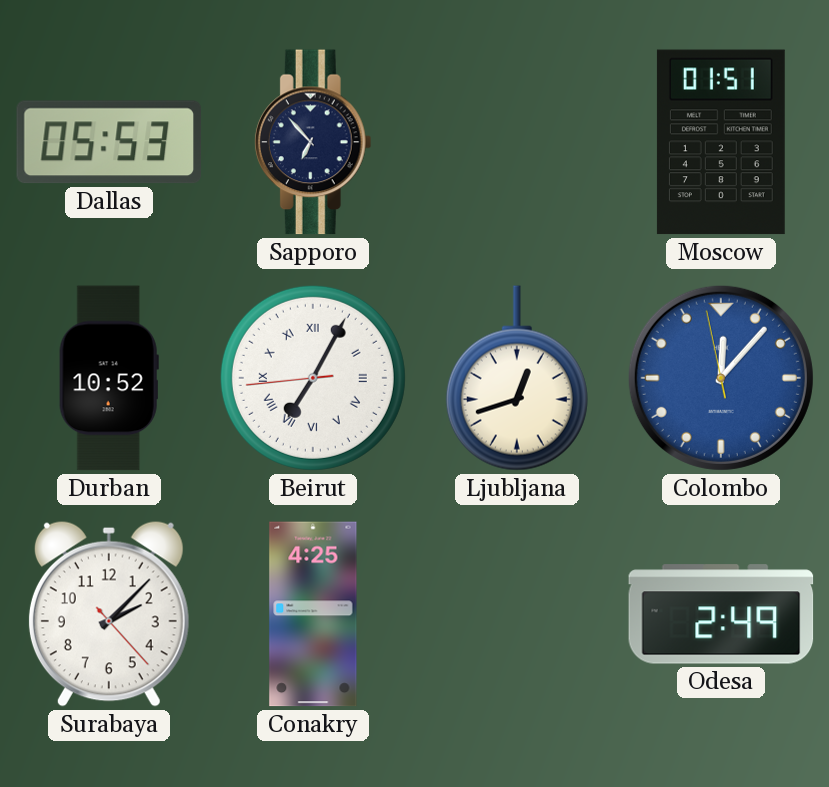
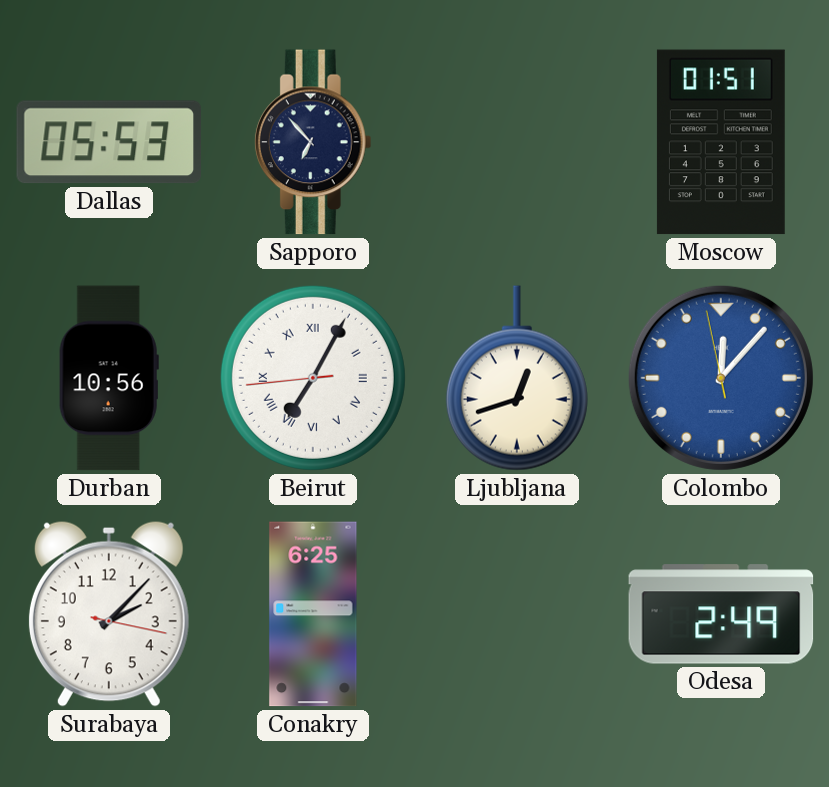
Durban: 10:52 -> 10:56
Surabaya: 2:07:23 -> 2:07:17
Conakry: 4:25 -> 6:25
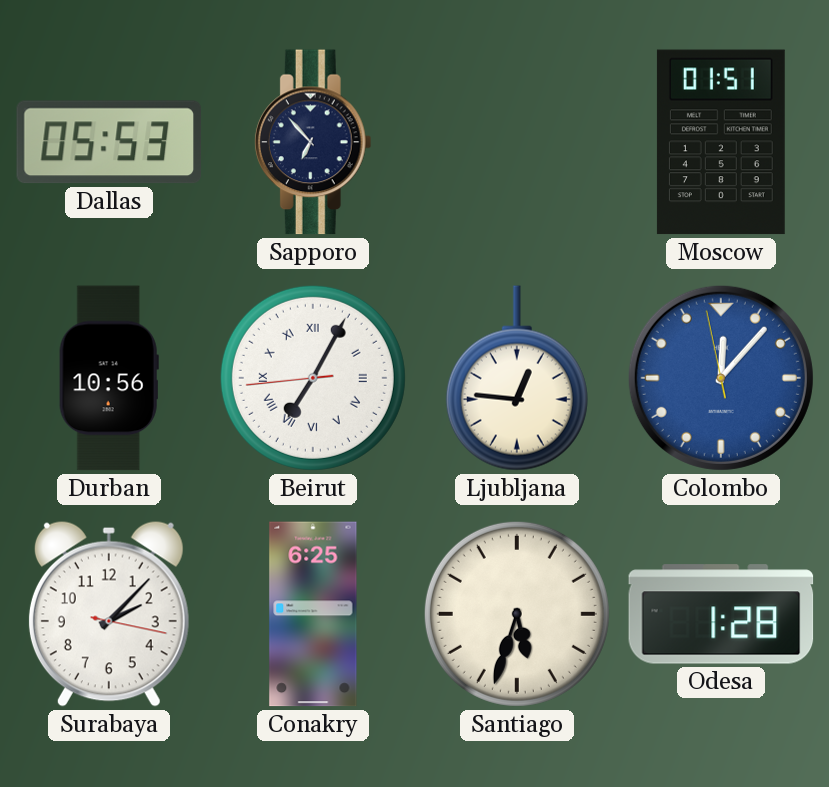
Ljubljana: 12:42 -> 12:46
Santiago: none -> 5:33
Odesa: 2:49 -> 1:28
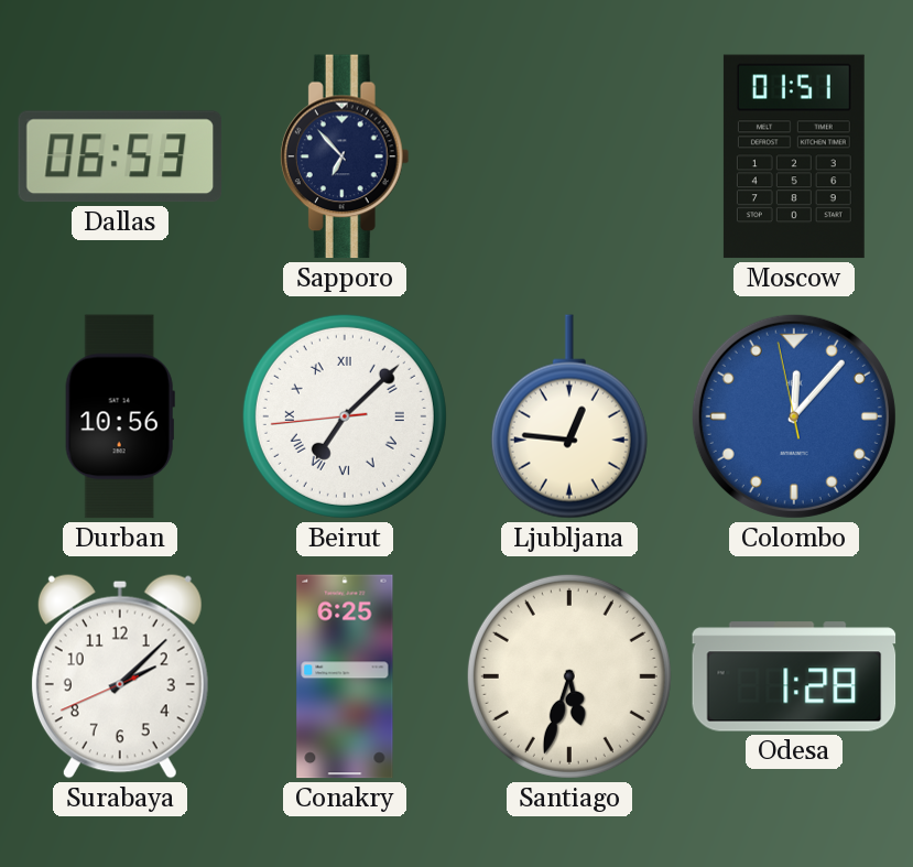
Dallas: 05:53 -> 06:53
Beirut: 7:04 -> 7:07
Surabaya: 2:07:17 -> 2:07:41
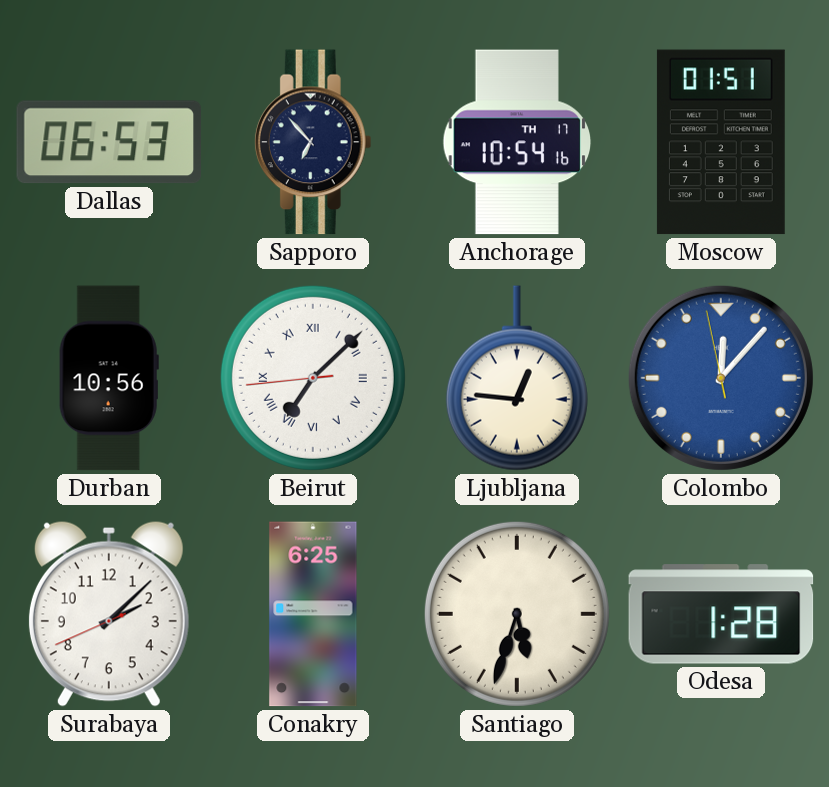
Anchorage: none -> 10:54
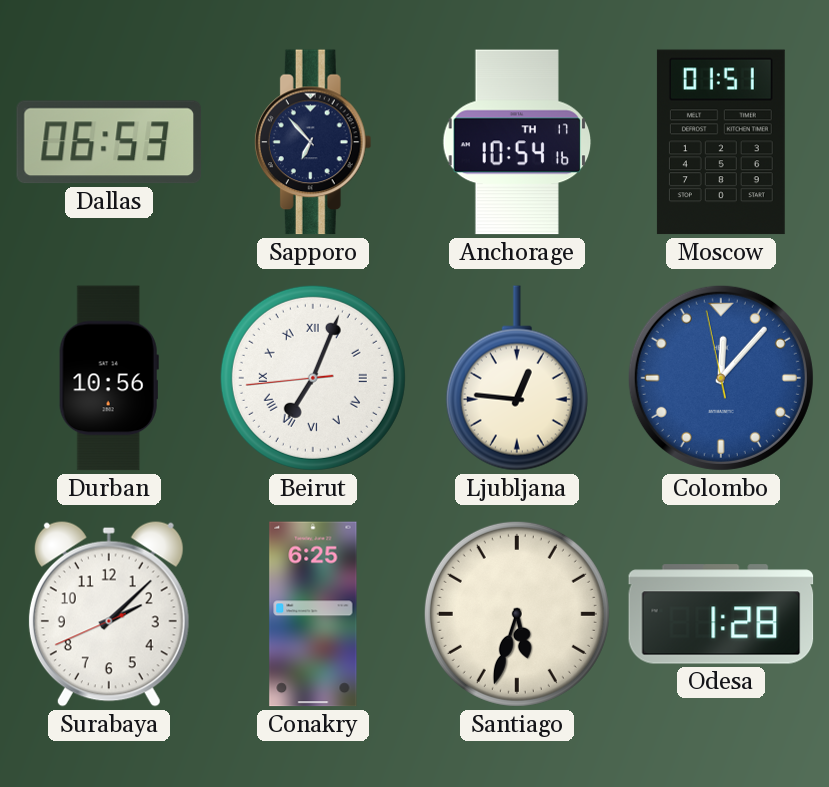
Beirut: 7:07 -> 7:03
